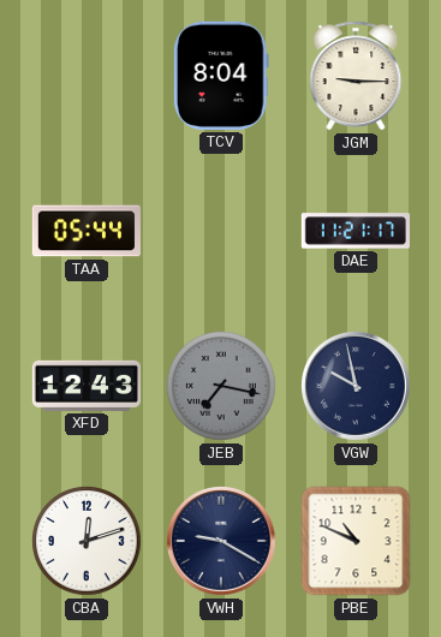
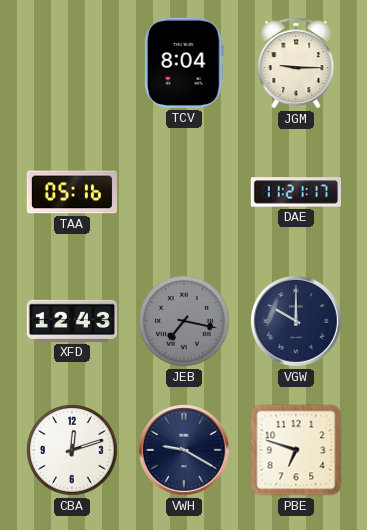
TAA: 05:44 -> 05:16
VGW: 9:58 -> 10:00
PBE: 10:49 -> 6:48
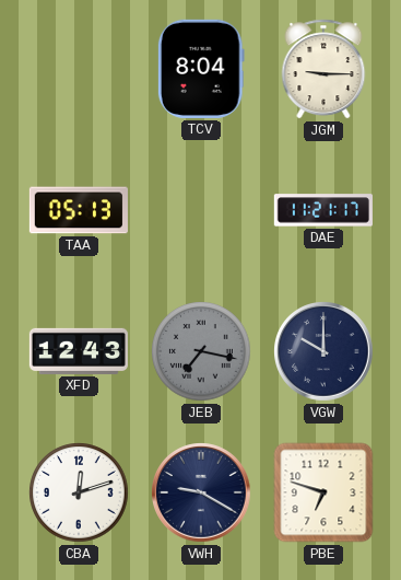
TAA: 05:16 -> 05:13
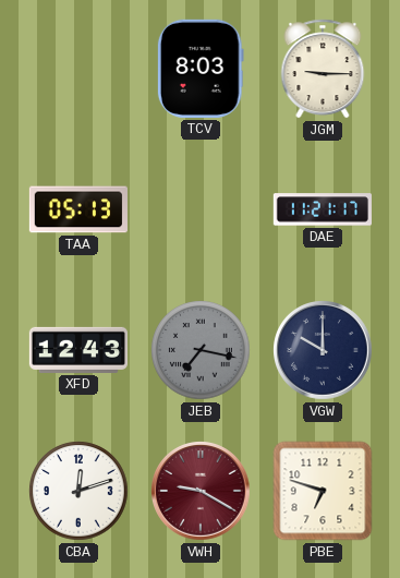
TCV: 8:04 -> 8:03
VWH dial: navy -> burgundy
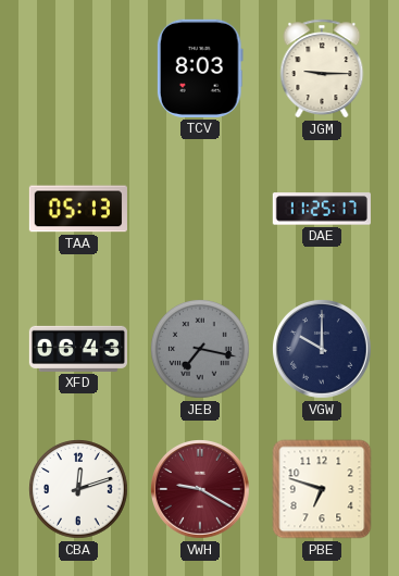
DAE: 11:21 -> 11:25
XFD: 12:43 -> 06:43
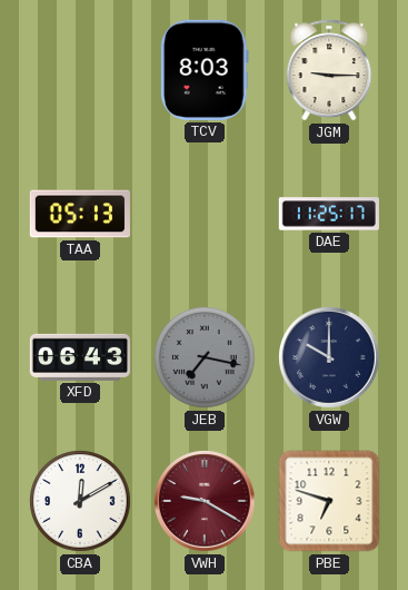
CBA: 12:12 -> 12:10
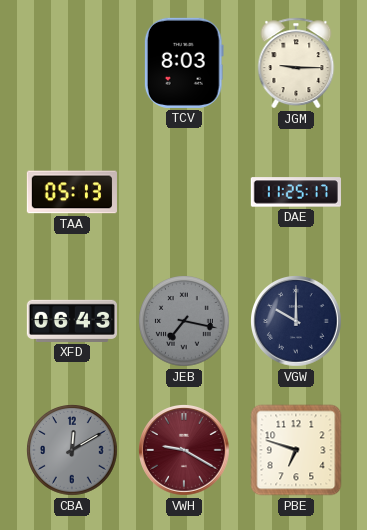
CBA dial: white -> grey
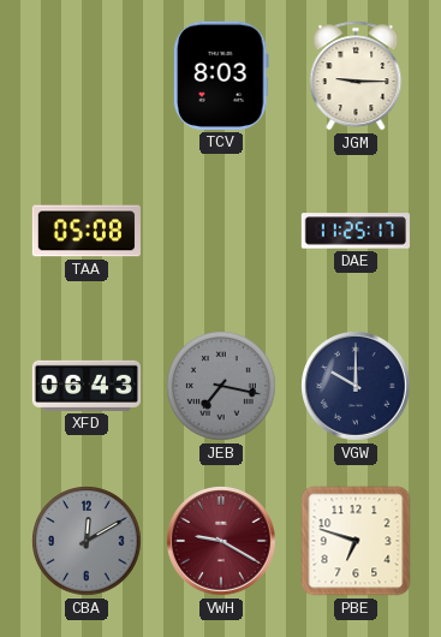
TAA: 05:13 -> 05:08
